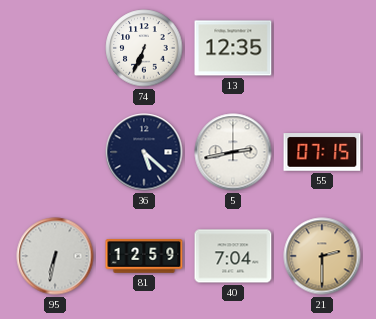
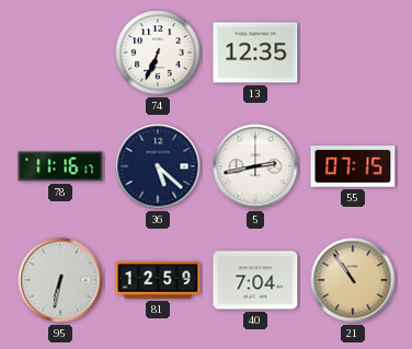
78: none -> 11:16
21: 2:30 -> 10:54
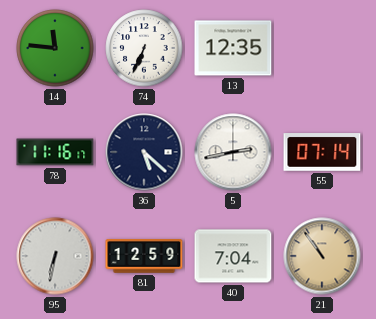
14: none -> 11:46
55: 07:15 -> 07:14
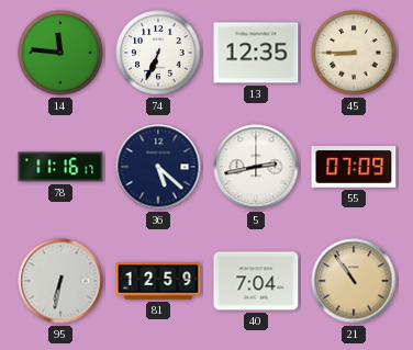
45: none -> 8:45
55: 07:14 -> 07:09
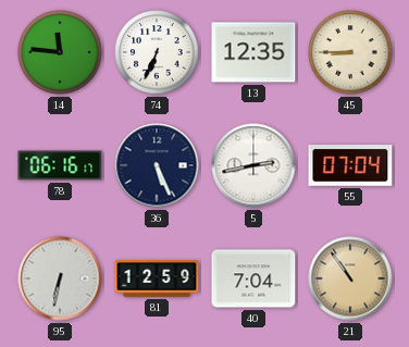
78: 11:16 -> 06:16
36: 5:22 -> 5:26
55: 07:09 -> 07:04
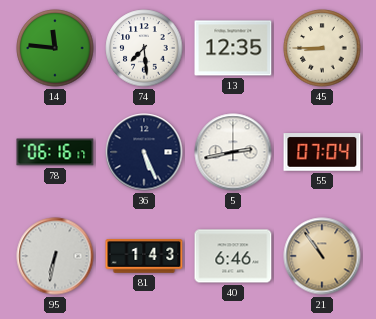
74: 6:34 -> 7:29
81: 12:59 -> 1:43
40: 7:04 -> 6:46
